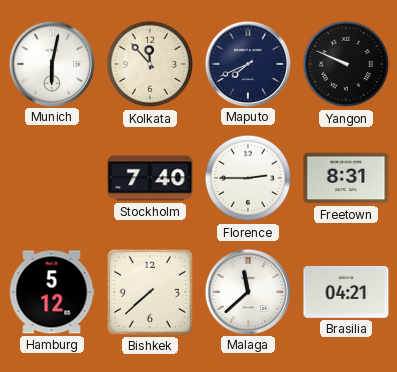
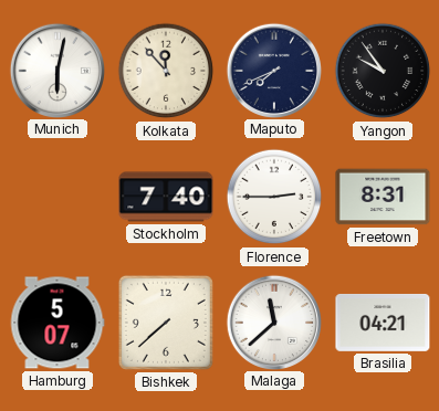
Yangon: 9:49 -> 9:54
Hamburg: 5:12 -> 5:07
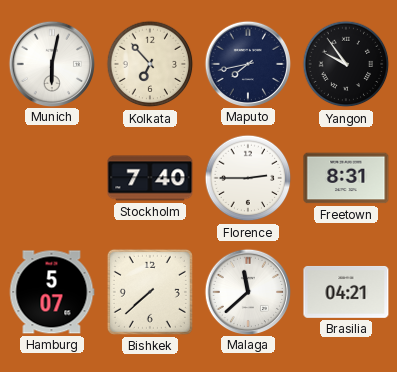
Kolkata: 11:53 -> 6:53
Maputo: 7:41 -> 7:43
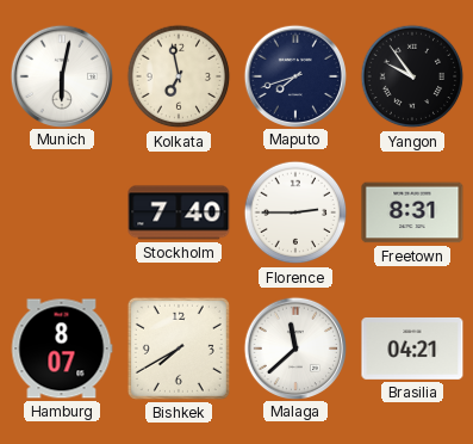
Kolkata: 6:53 -> 6:58
Maputo: 7:43 -> 7:42
Hamburg: 5:07 -> 8:07
Bishkek: 7:38 -> 7:40
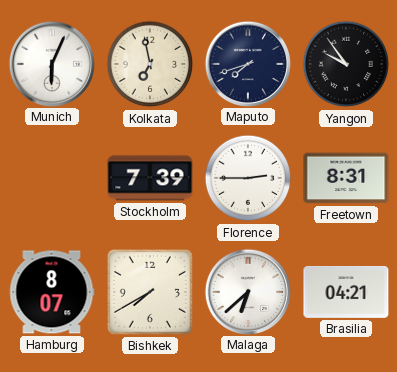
Munich: 6:02 -> 6:04
Stockholm: 7:40 -> 7:39
Malaga: 11:38 -> 6:38
